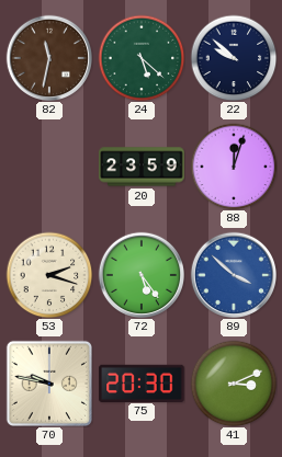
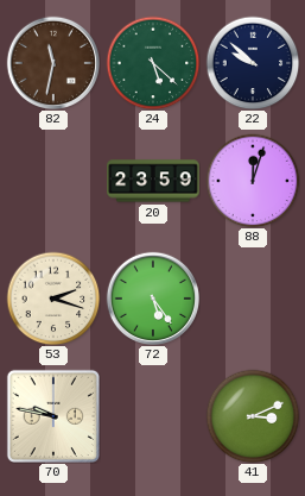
89: 3:52 -> none
75: 20:30 -> none
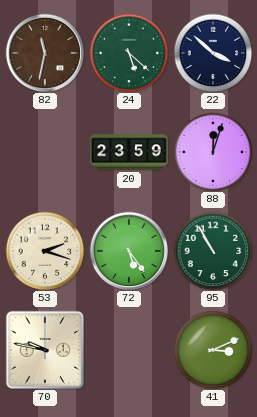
22: 9:52 -> 3:52
95: none -> 10:55
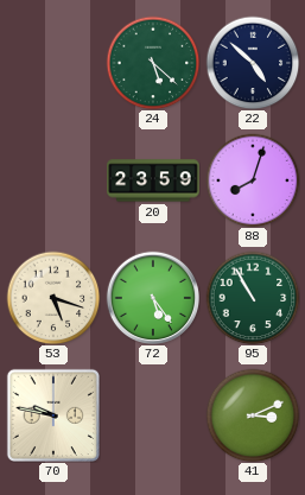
82: 11:32 -> none
22: 3:52 -> 4:52
88: 12:03 -> 8:03
53: 2:18 -> 5:18
